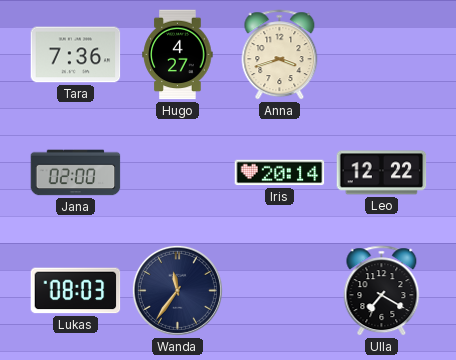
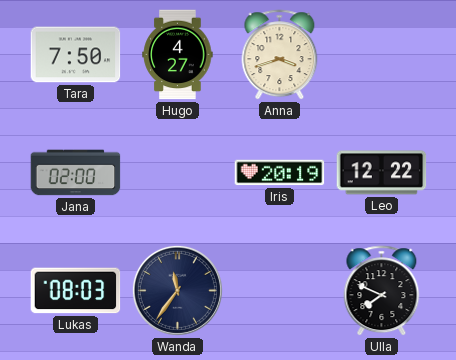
Tara: 7:36 -> 7:50
Iris: 20:14 -> 20:19
Ulla: 7:20 -> 7:49
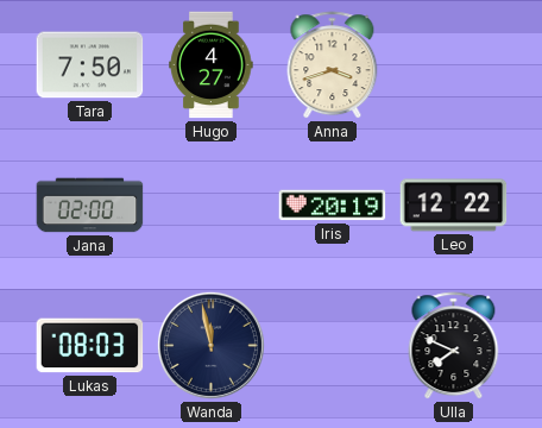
Wanda: 11:36 -> 11:58
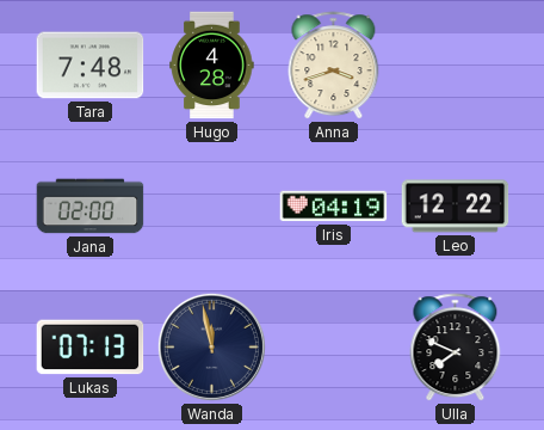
Tara: 7:50 -> 7:48
Hugo: 4:27 -> 4:28
Iris: 20:19 -> 04:19
Lukas: 08:03 -> 07:13
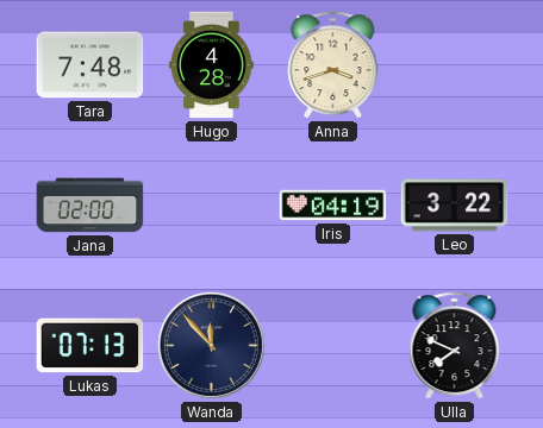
Leo: 12:22 -> 3:22
Wanda: 11:58 -> 11:53
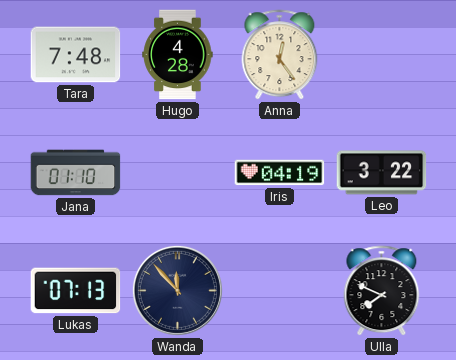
Anna: 3:42 -> 12:24
Jana: 02:00 -> 01:10
